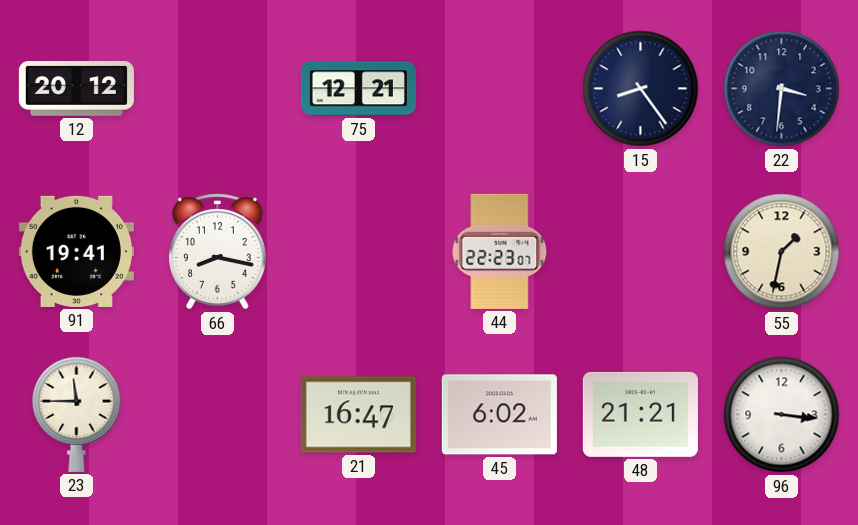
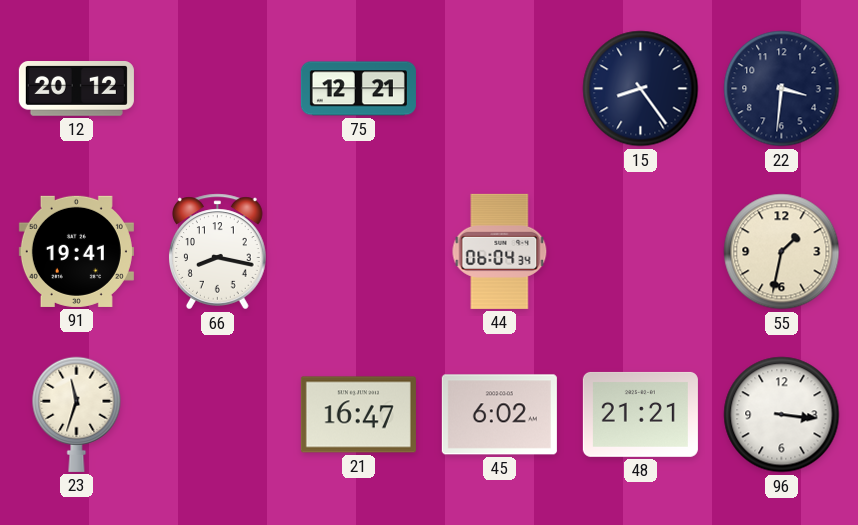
44: 22:23 -> 06:04
23: 11:45 -> 11:33
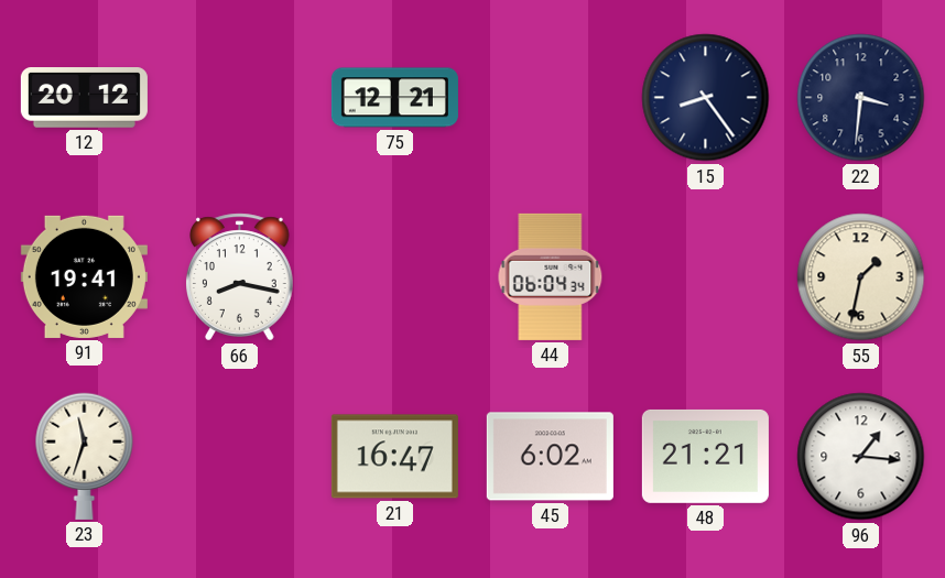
96: 3:16 -> 1:16
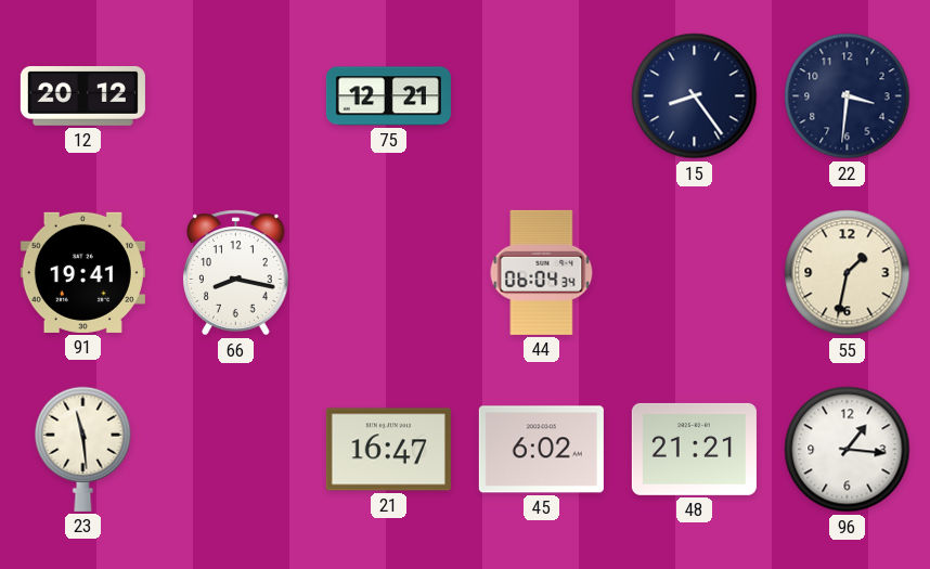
23: 11:33 -> 11:29
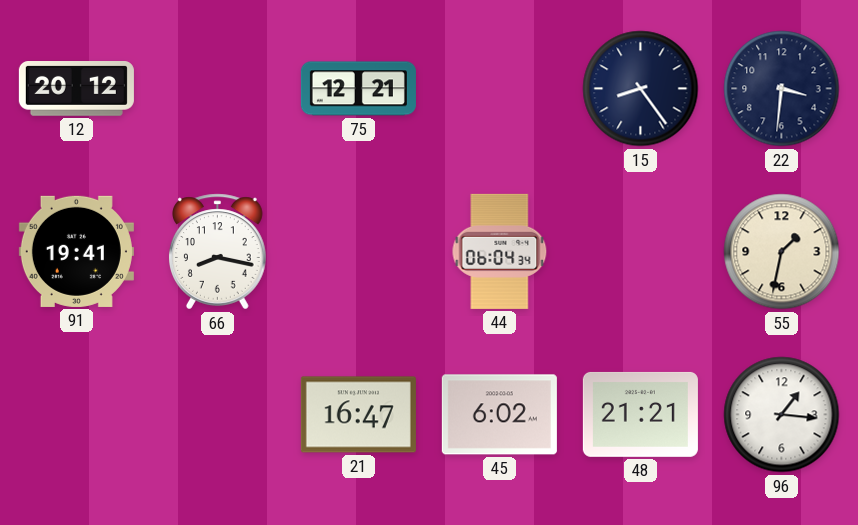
23: 11:29 -> none
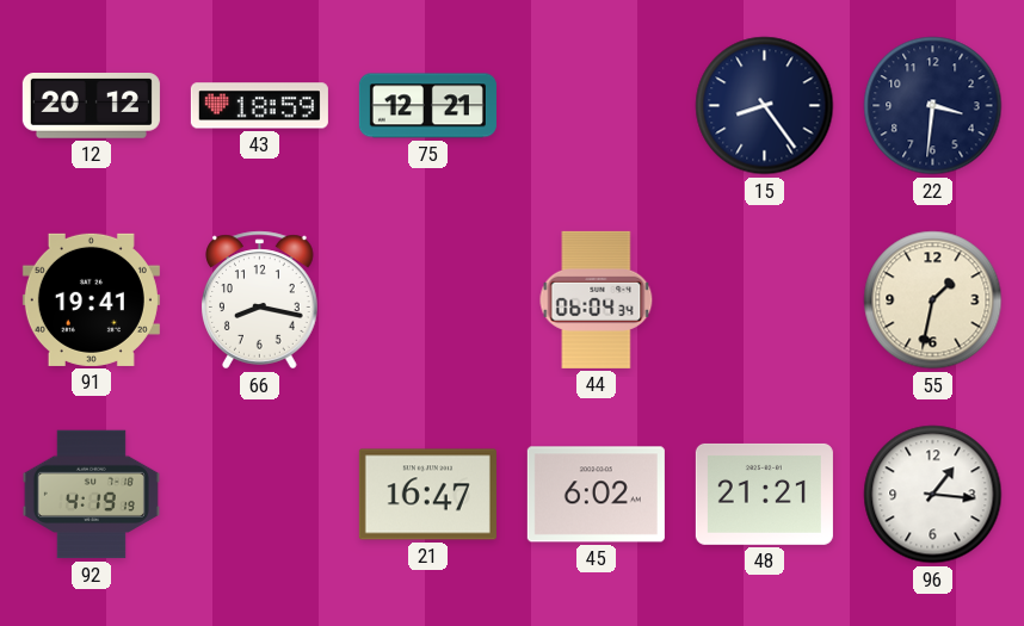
43: none -> 18:59
92: none -> 4:19
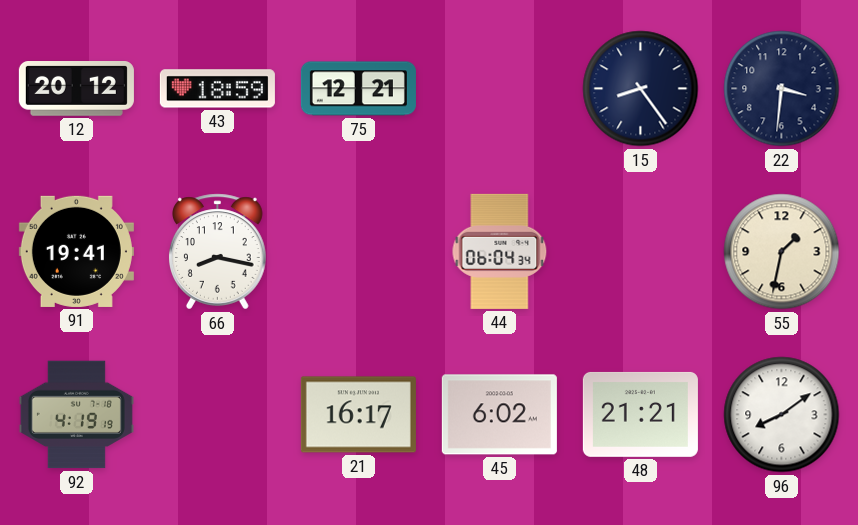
21: 16:47 -> 16:17
96: 1:16 -> 8:09
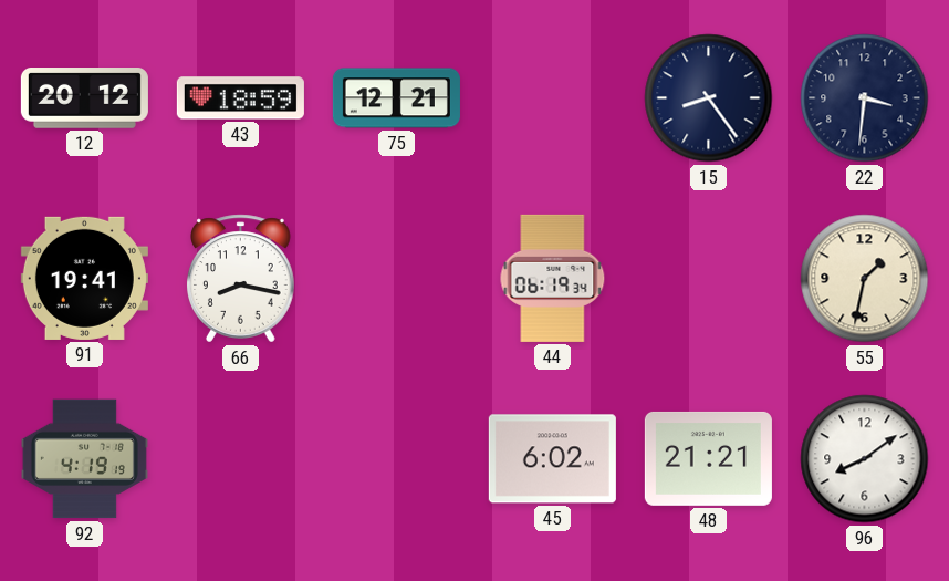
44: 06:04 -> 06:19
21: 16:17 -> none
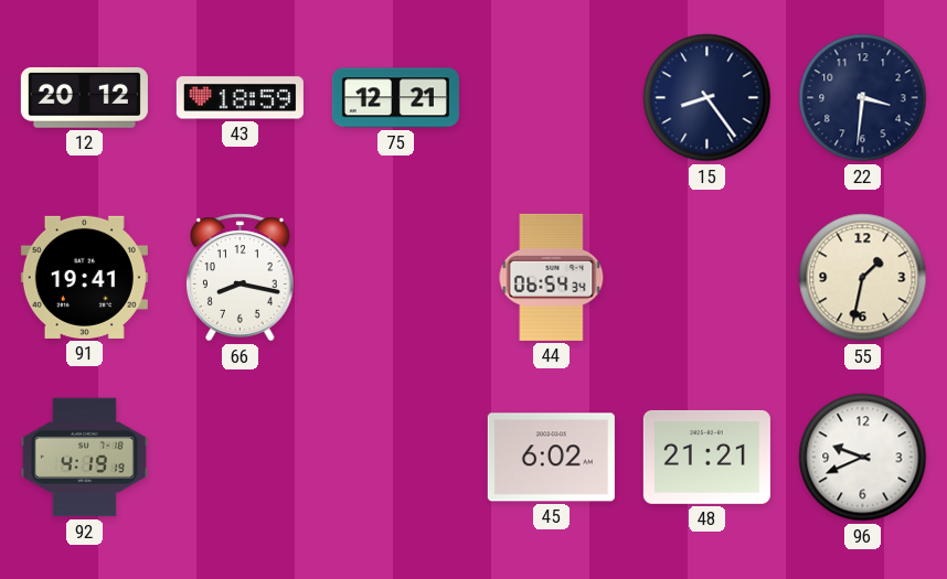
44: 06:19 -> 06:54
96: 8:09 -> 9:41
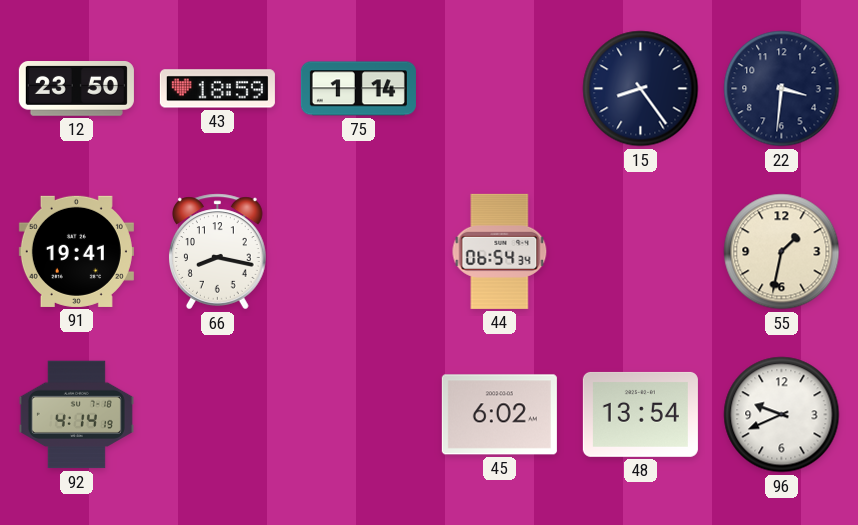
12: 20:12 -> 23:50
75: 12:21 -> 1:14
92: 4:19 -> 4:14
48: 21:21 -> 13:54
